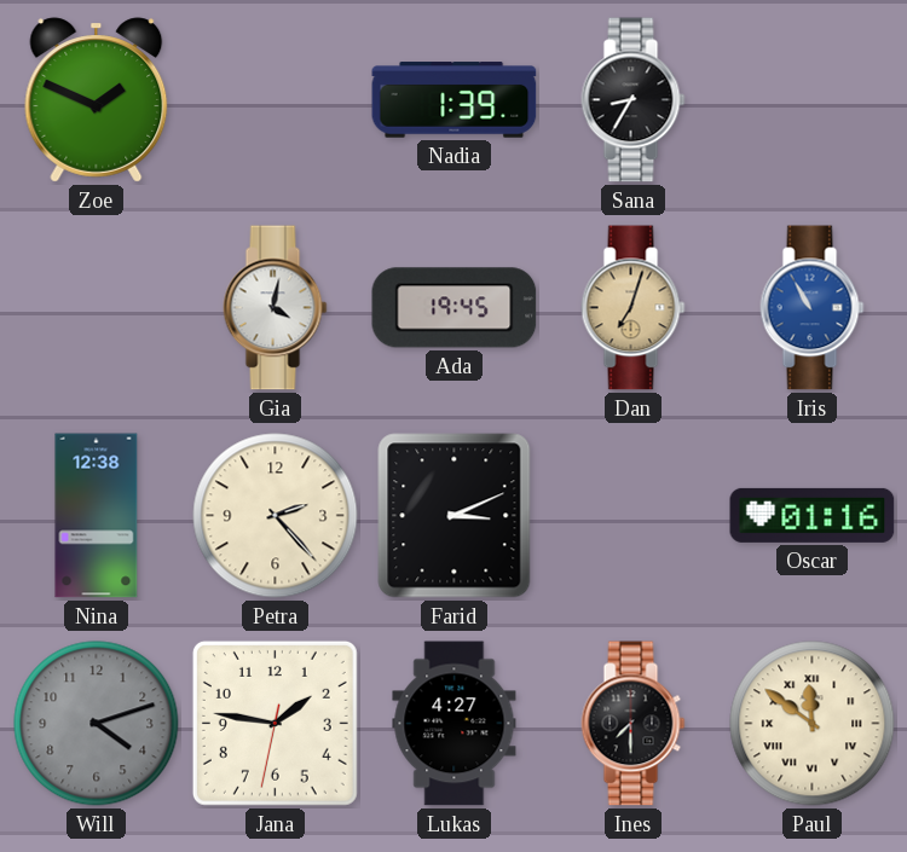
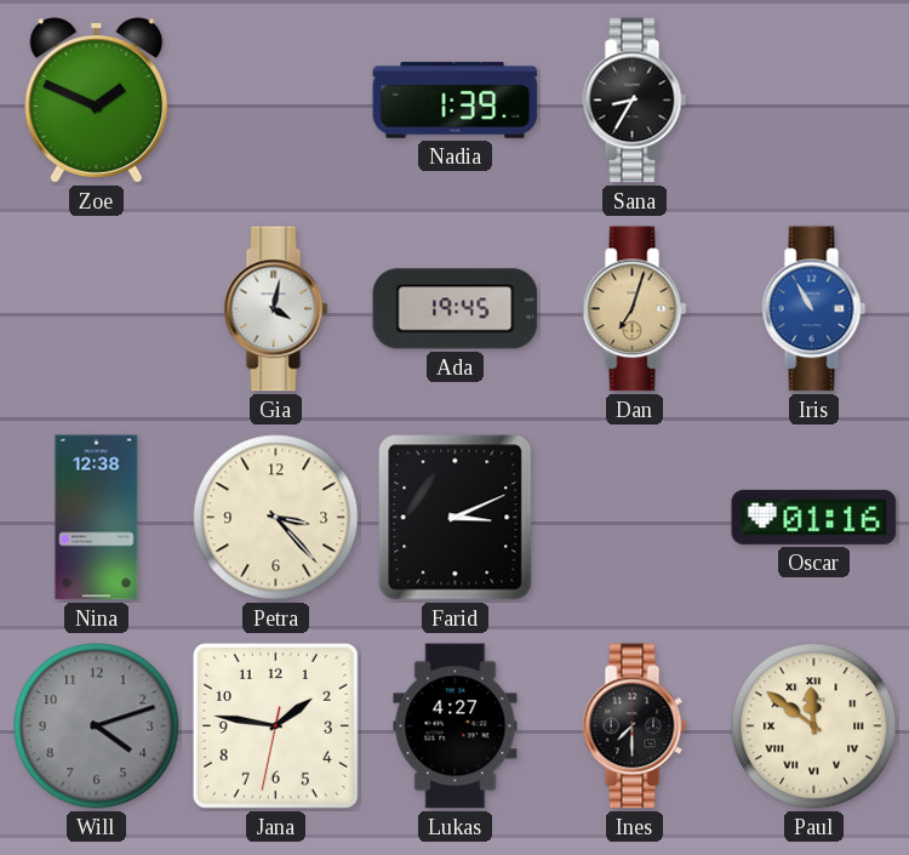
Petra: 2:23 -> 3:23
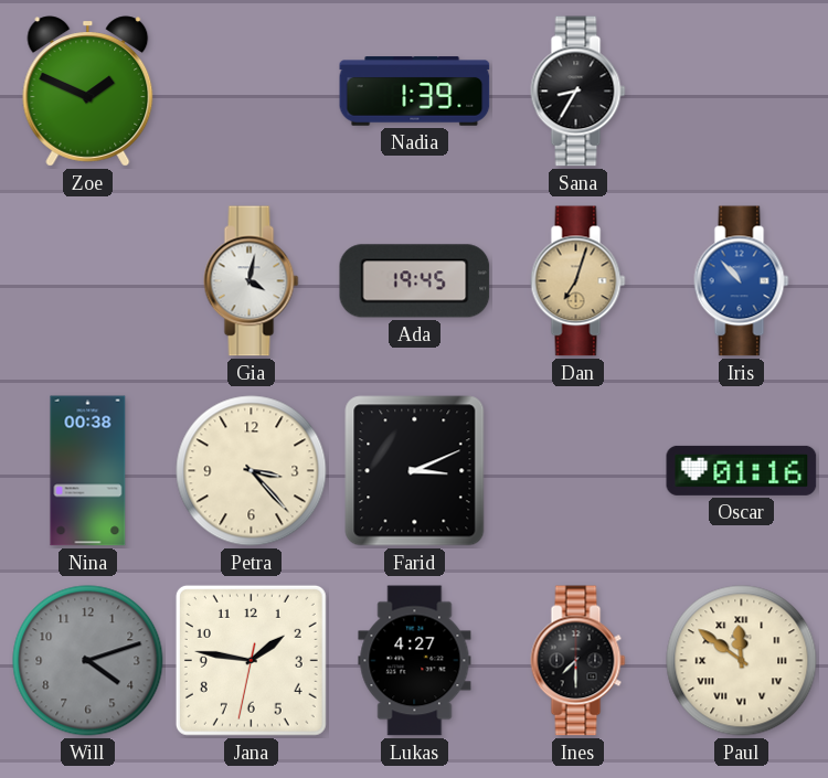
Iris: 10:55 -> 10:53
Nina: 12:38 -> 00:38
